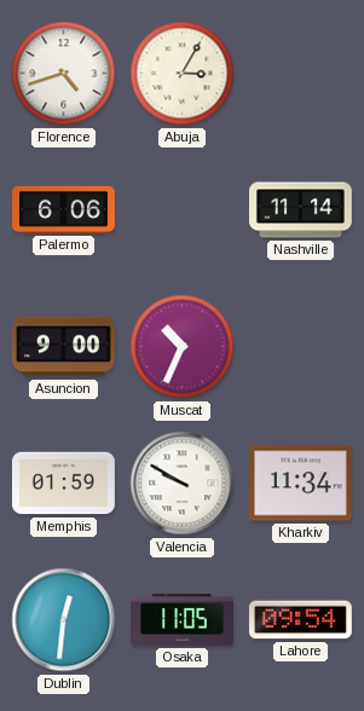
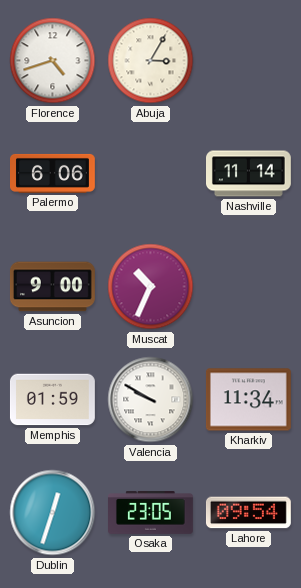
Dublin: 12:31 -> 12:33
Osaka: 11:05 -> 23:05
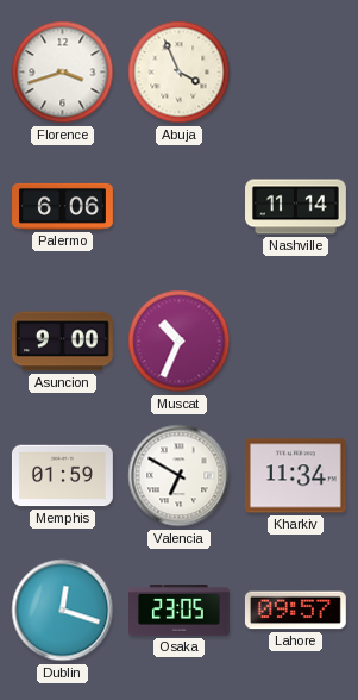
Florence: 4:42 -> 3:42
Abuja: 3:05 -> 3:56
Valencia: 9:50 -> 6:50
Dublin: 12:33 -> 12:18
Lahore: 09:54 -> 09:57
